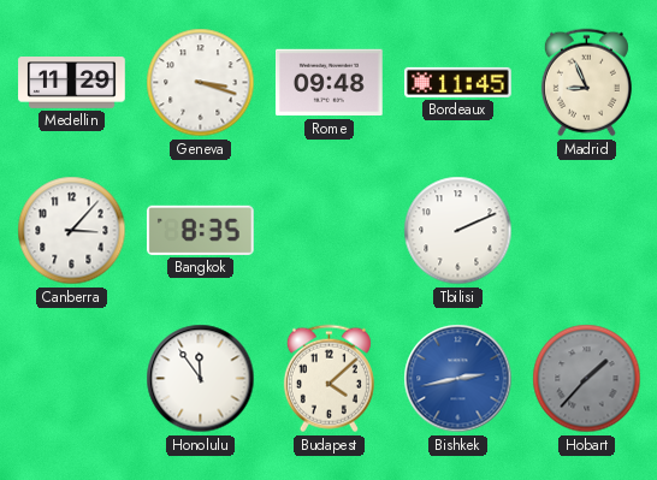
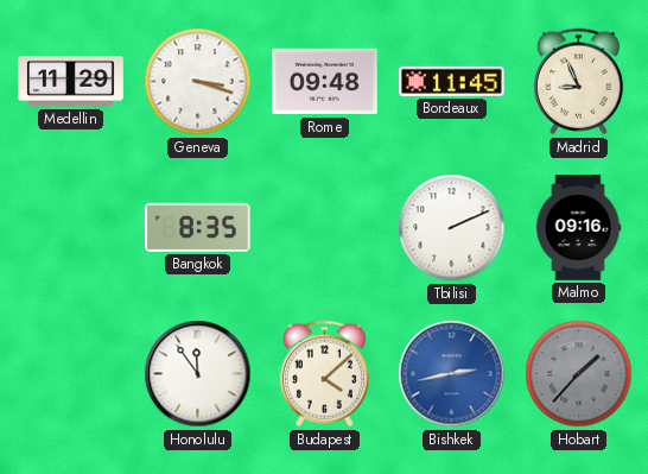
Canberra: 3:07 -> none
Malmo: none -> 09:16
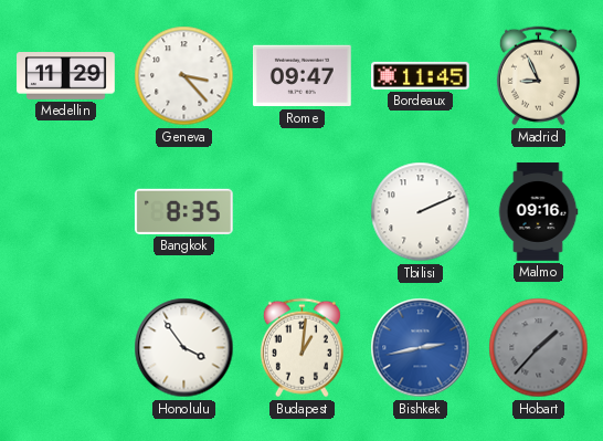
Geneva: 3:18 -> 3:23
Rome: 09:48 -> 09:47
Honolulu: 11:54 -> 3:54
Budapest: 4:08 -> 1:01
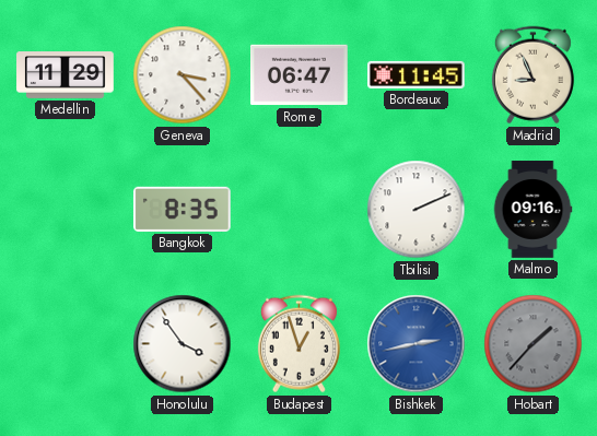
Rome: 09:47 -> 06:47
Budapest: 1:01 -> 12:57
